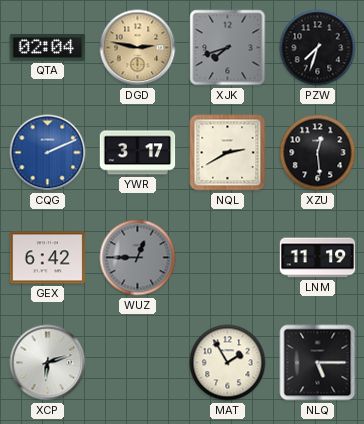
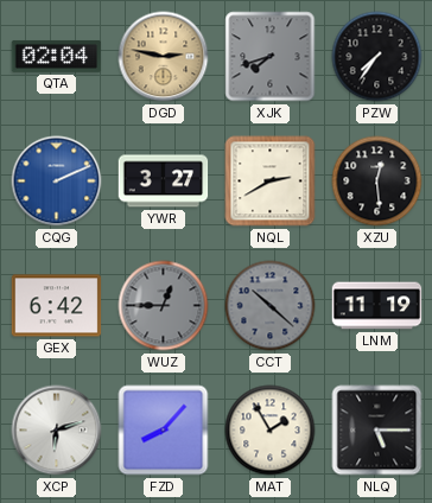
PZW: 7:33 -> 7:36
YWR: 3:17 -> 3:27
CCT: none -> 10:22
FZD: none -> 8:07
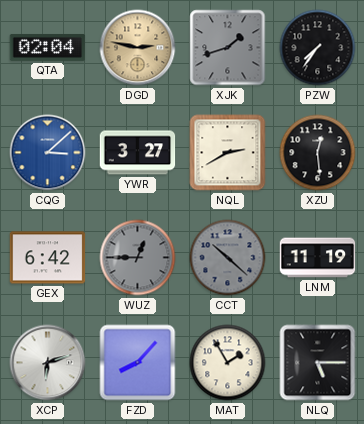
XJK: 7:42 -> 1:42
CQG: 2:11 -> 3:08
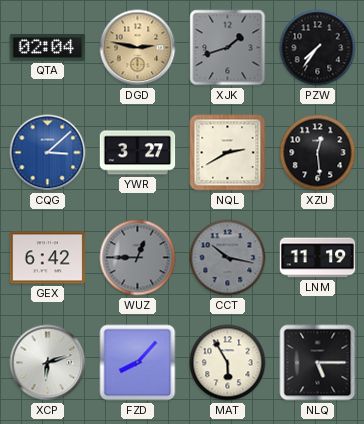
CCT: 10:22 -> 10:17
MAT: 1:55 -> 5:55
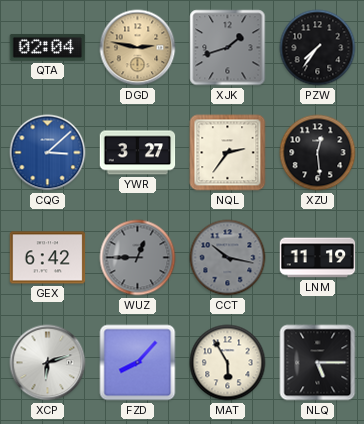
NQL: 2:40 -> 2:36
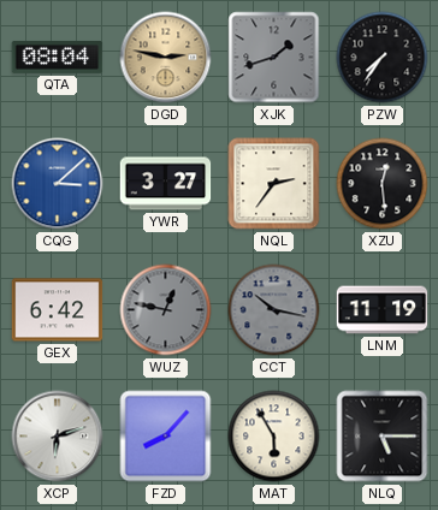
QTA: 02:04 -> 08:04
WUZ: 12:45 -> 12:47
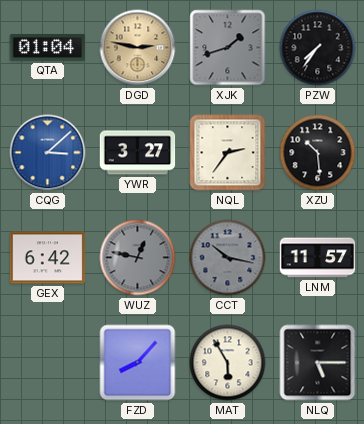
QTA: 08:04 -> 01:04
XZU: 12:29 -> 10:29
LNM: 11:19 -> 11:57
XCP: 6:12 -> none
